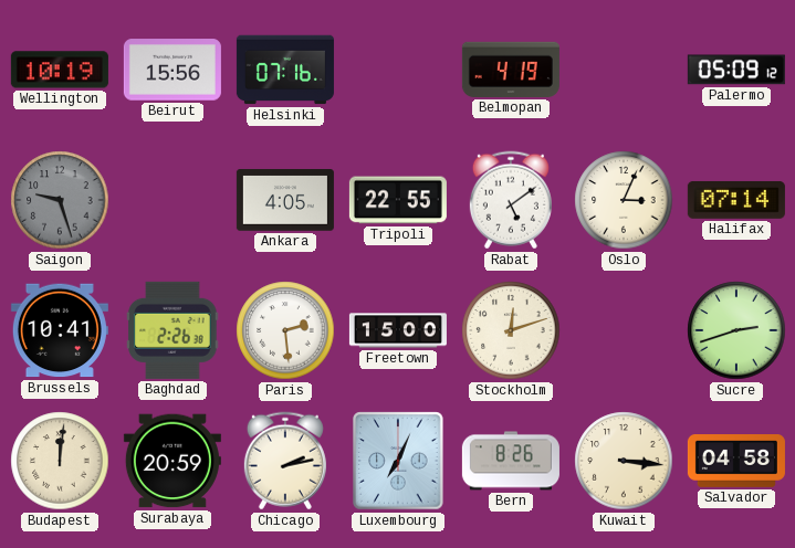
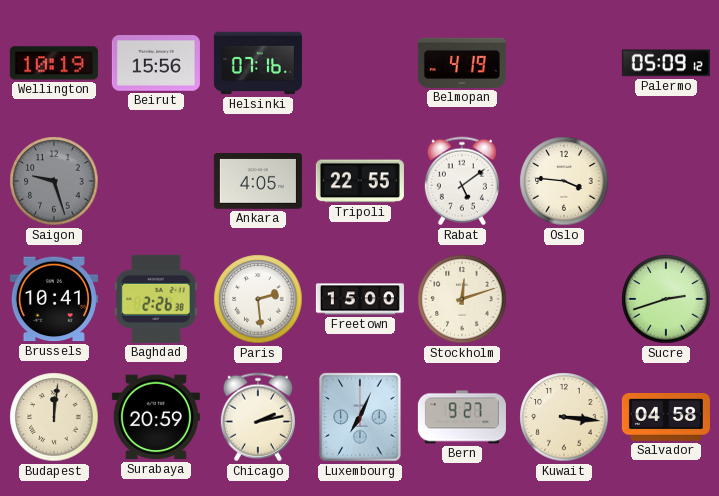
Oslo: 3:04 -> 3:46
Halifax: 07:14 -> none
Bern: 8:26 -> 9:27
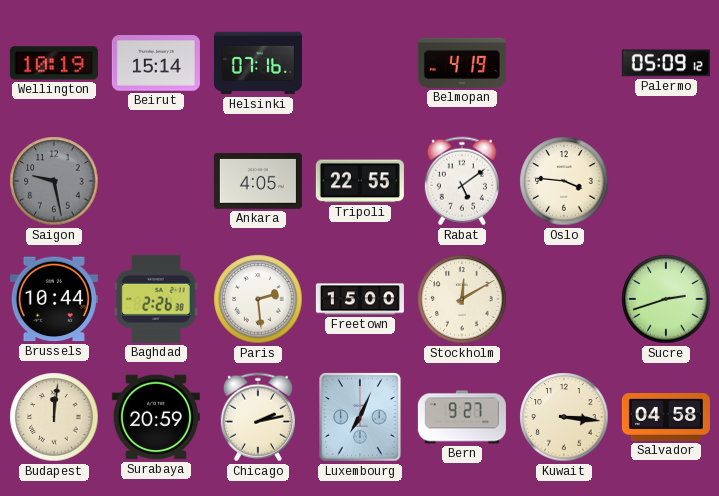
Beirut: 15:56 -> 15:14
Saigon: 9:27 -> 9:28
Brussels: 10:41 -> 10:44
Stockholm: 12:12 -> 12:10
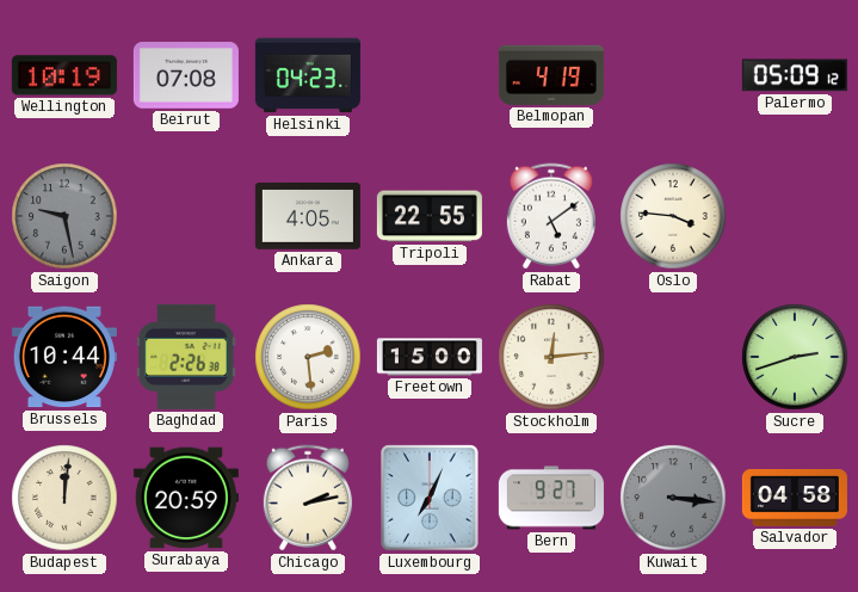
Beirut: 15:14 -> 07:08
Helsinki: 07:16 -> 04:23
Stockholm: 12:10 -> 12:14
Kuwait dial: cream -> grey
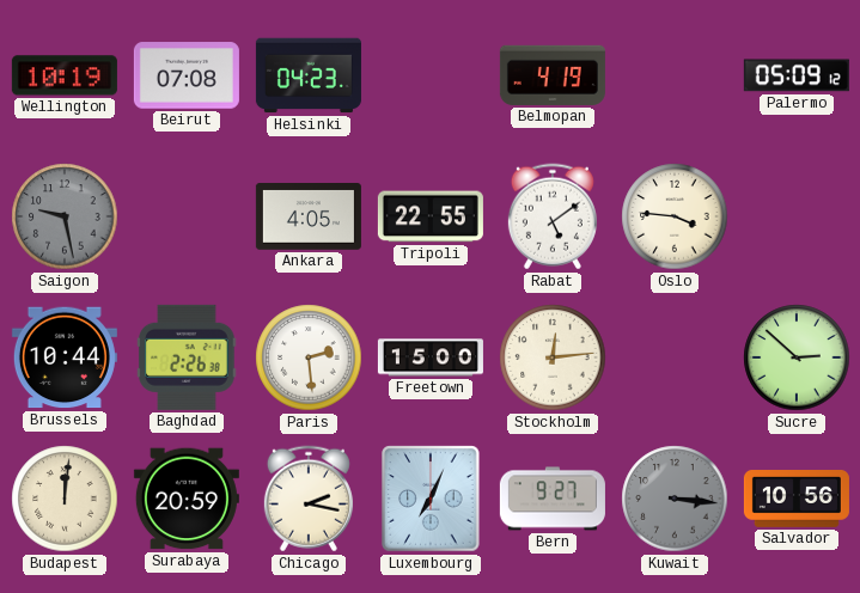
Sucre: 2:42 -> 2:52
Chicago: 2:13 -> 2:17
Salvador: 04:58 -> 10:56
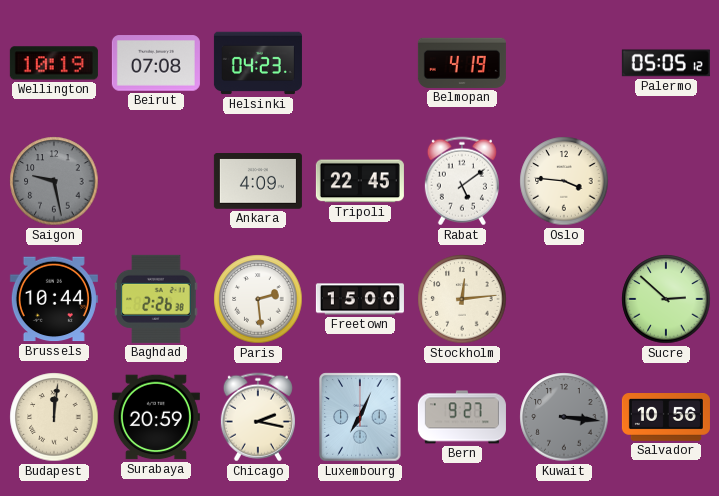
Palermo: 05:09 -> 05:05
Ankara: 4:05 -> 4:09
Tripoli: 22:55 -> 22:45
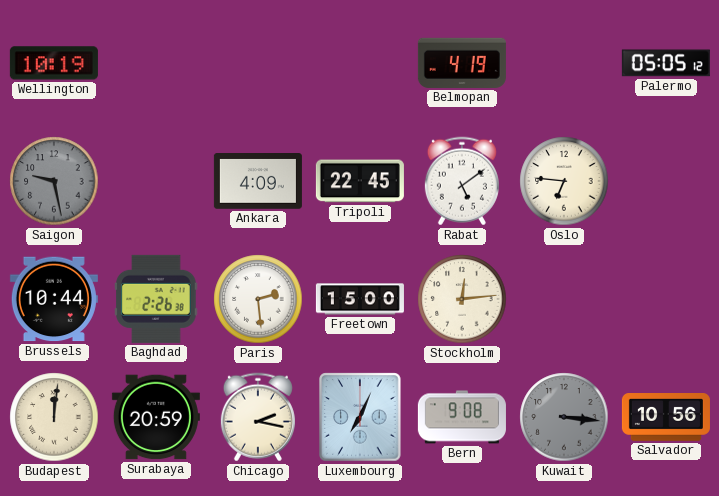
Beirut: 07:08 -> none
Helsinki: 04:23 -> none
Oslo: 3:46 -> 6:46
Sucre: 2:52 -> none
Bern: 9:27 -> 9:08
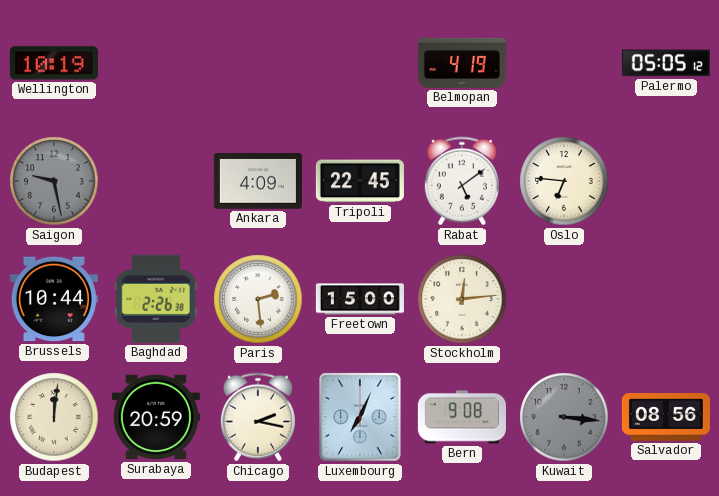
Salvador: 10:56 -> 08:56
